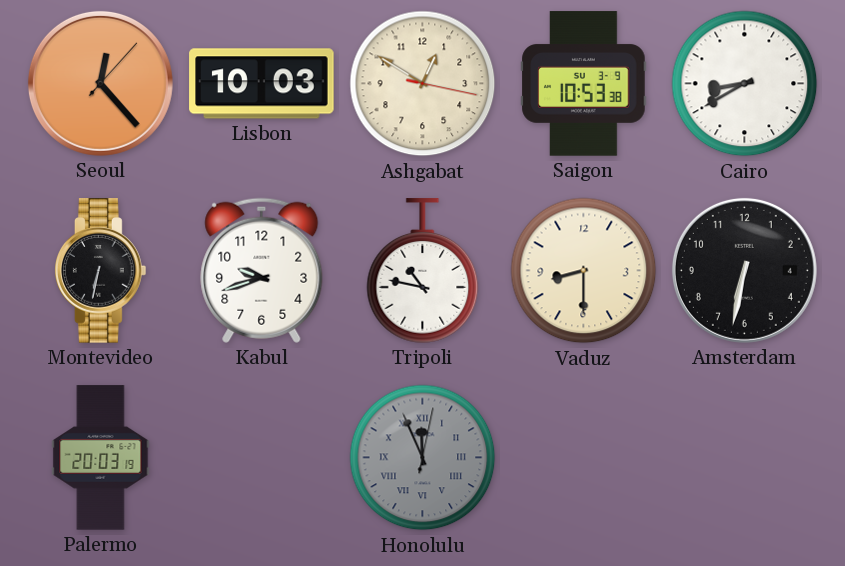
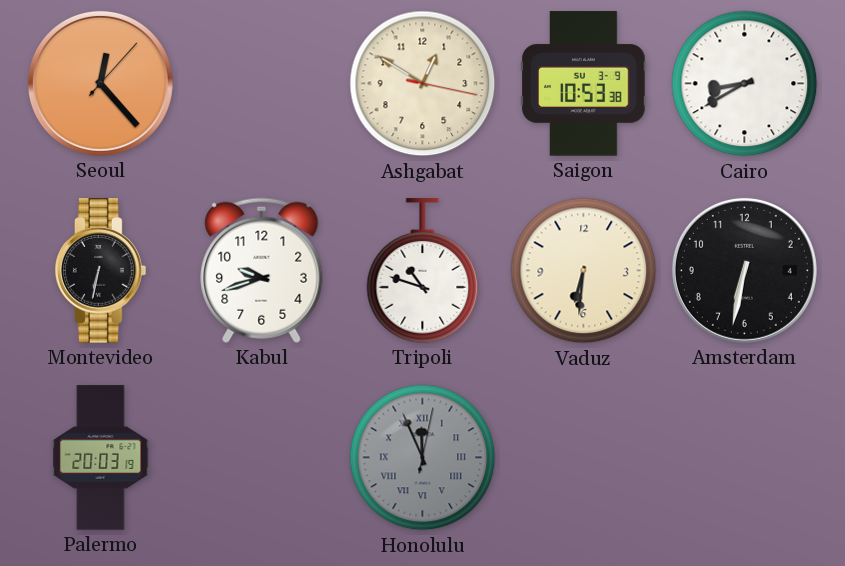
Lisbon: 10:03 -> none
Tripoli: 10:47 -> 10:48
Vaduz: 8:30 -> 6:31
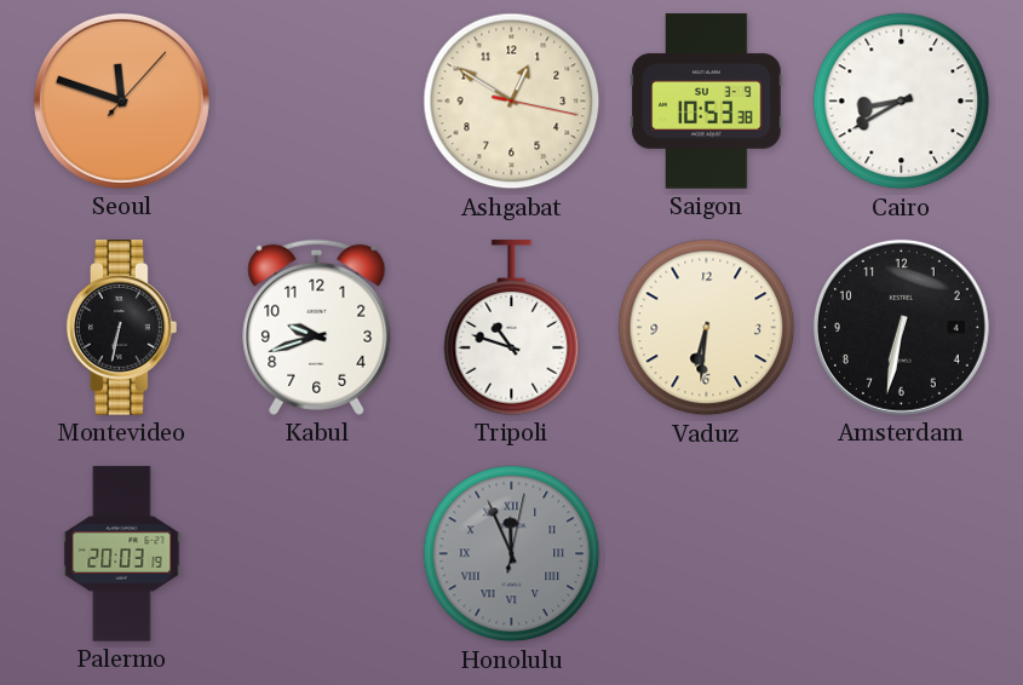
Seoul: 12:23 -> 11:48
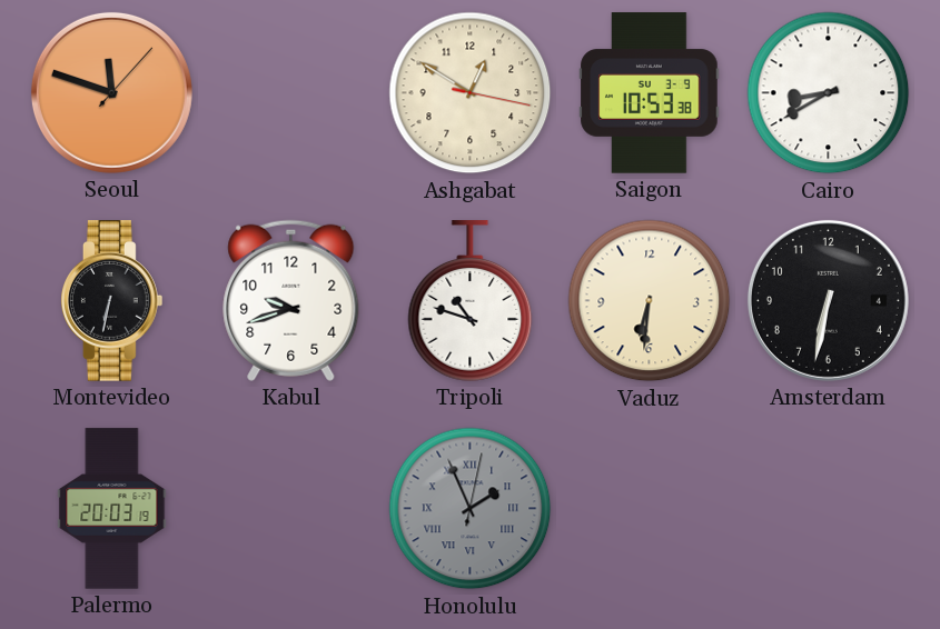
Honolulu: 11:56 -> 1:56
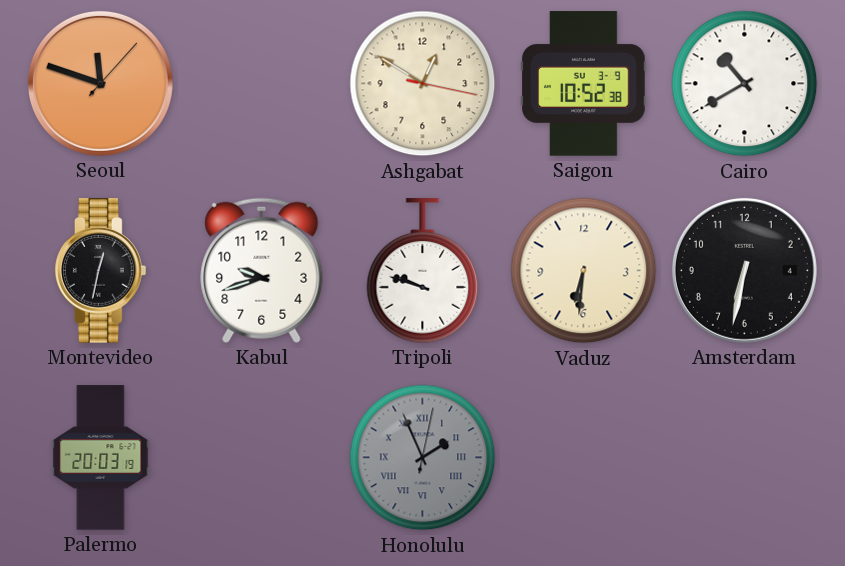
Saigon: 10:53 -> 10:52
Cairo: 8:40 -> 10:40
Montevideo: 6:32 -> 12:32
Tripoli: 10:48 -> 9:48
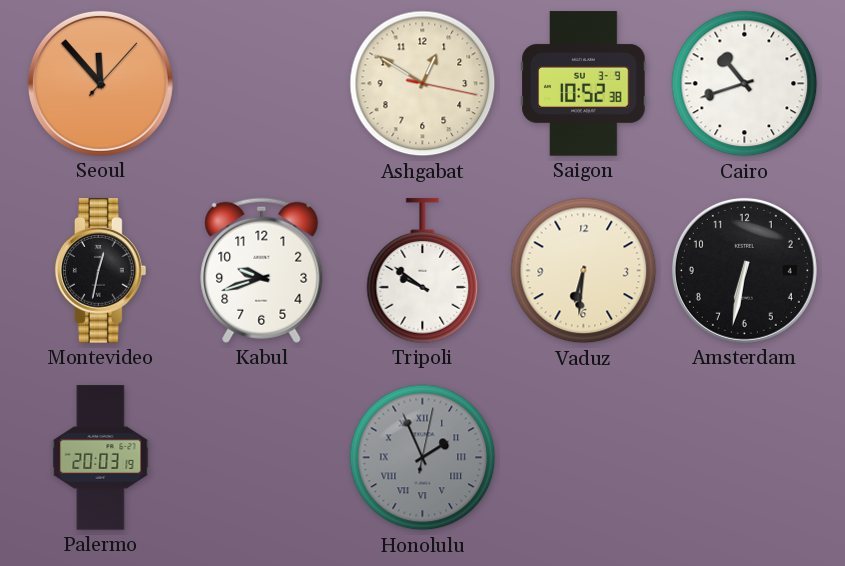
Seoul: 11:48 -> 11:53
Cairo: 10:40 -> 10:42
Tripoli: 9:48 -> 9:51
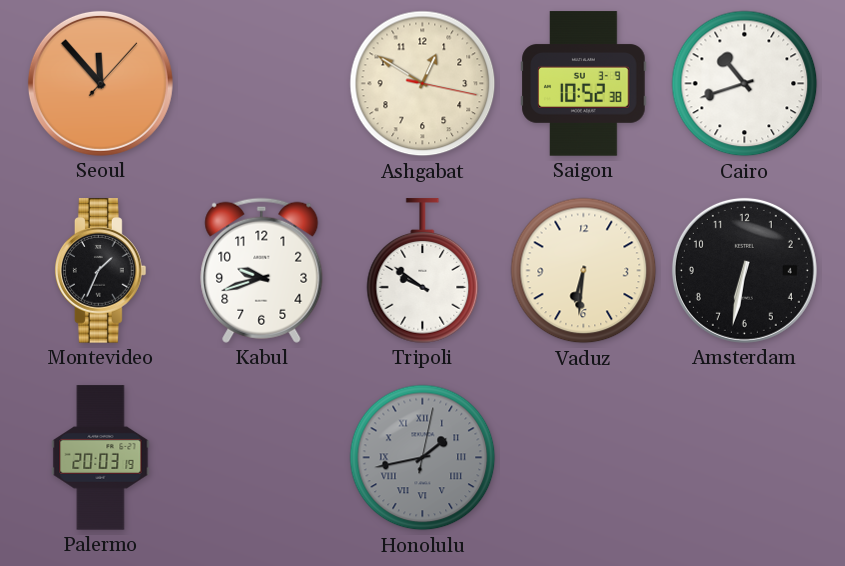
Montevideo: 12:32 -> 1:34
Honolulu: 1:56 -> 1:43
